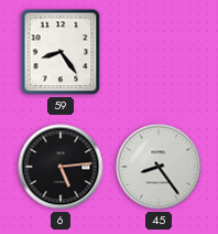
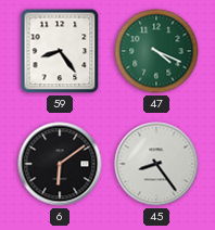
47: none -> 4:19
6: 5:14 -> 6:09
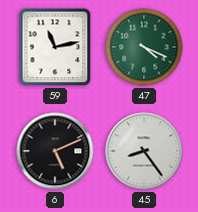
59: 8:24 -> 11:13
6: 6:09 -> 5:11
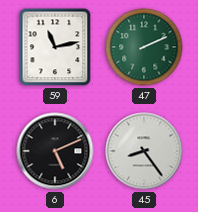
47: 4:19 -> 2:11
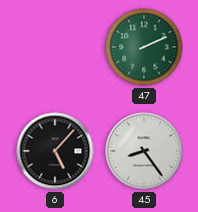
59: 11:13 -> none
6: 5:11 -> 5:07
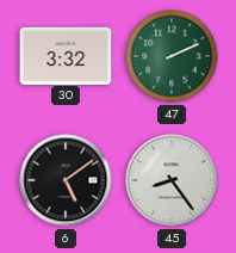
30: none -> 3:32
6: 5:07 -> 5:09
